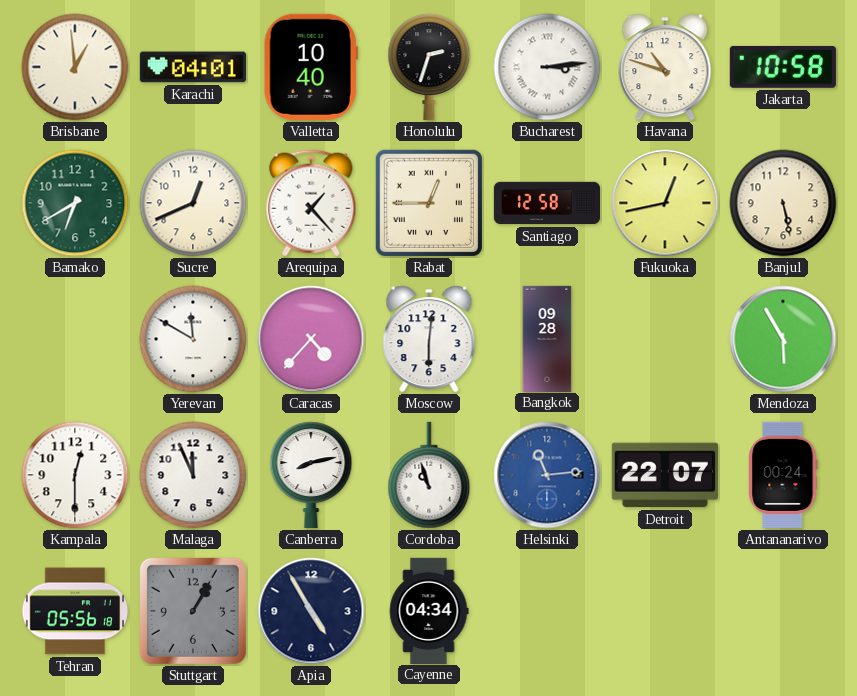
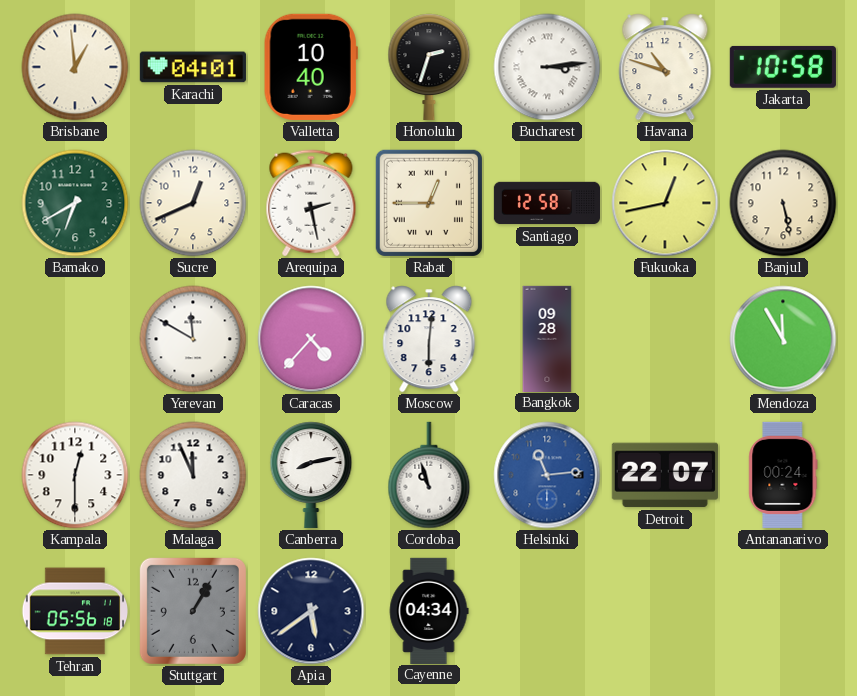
Arequipa: 1:23 -> 2:28
Mendoza: 5:55 -> 11:55
Apia: 4:55 -> 5:39
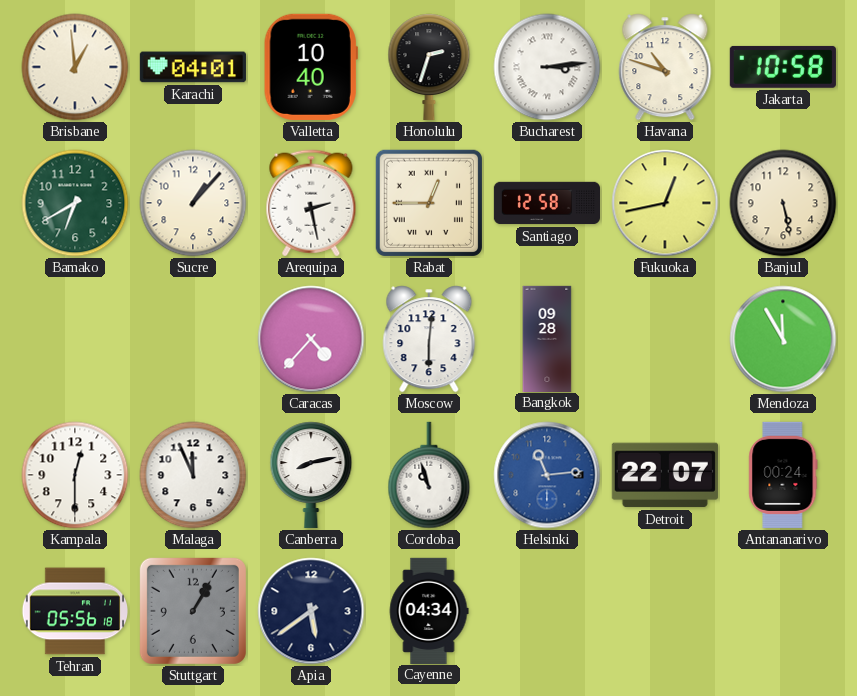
Sucre: 12:41 -> 1:07
Yerevan: 11:50 -> none
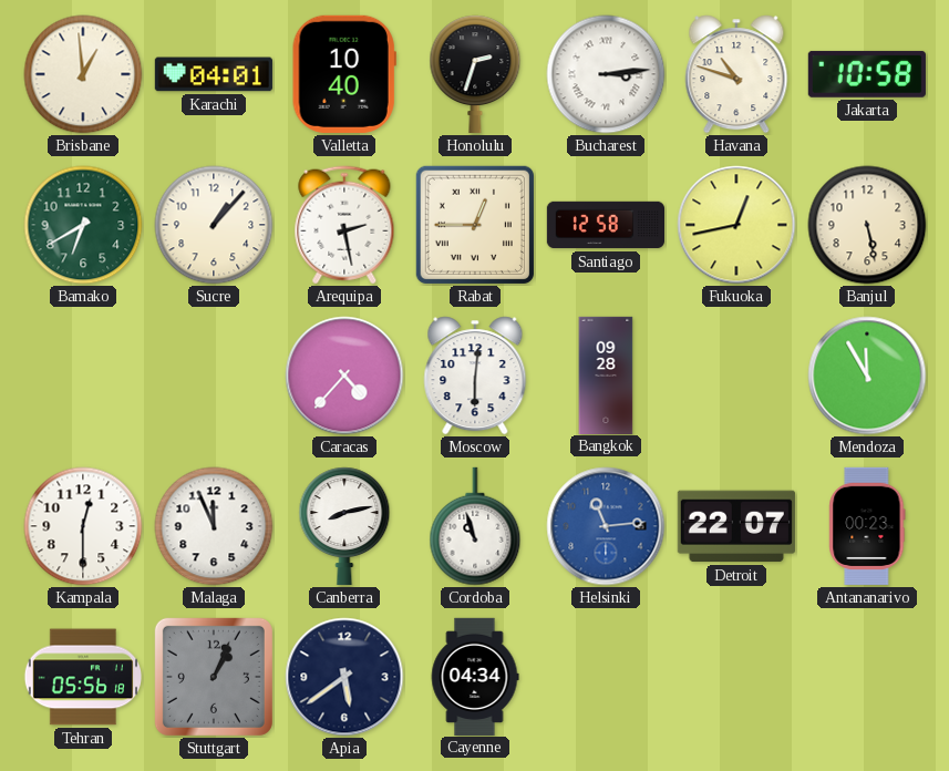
Antananarivo: 00:24 -> 00:23
Stuttgart: 1:05 -> 1:04
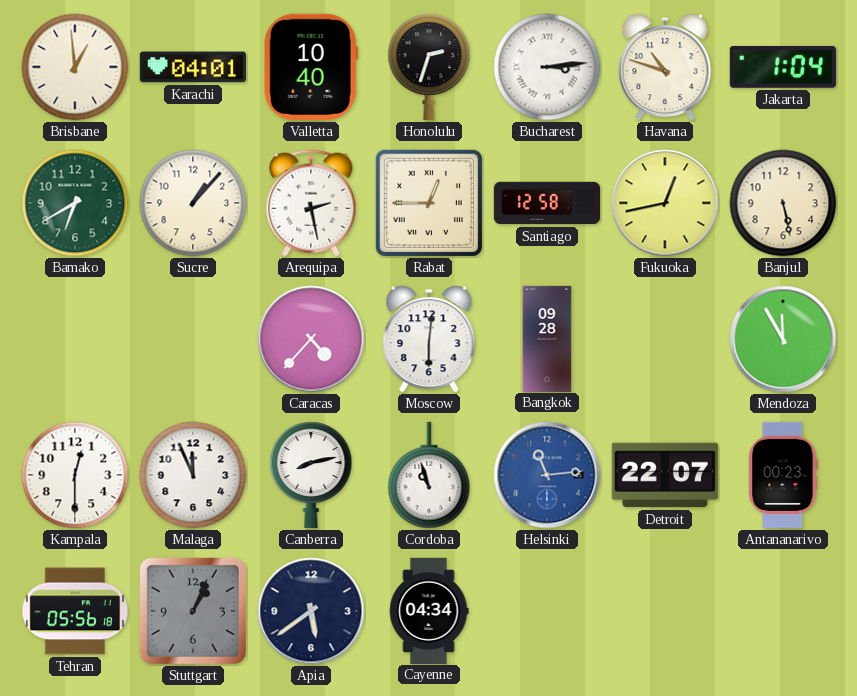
Jakarta: 10:58 -> 1:04
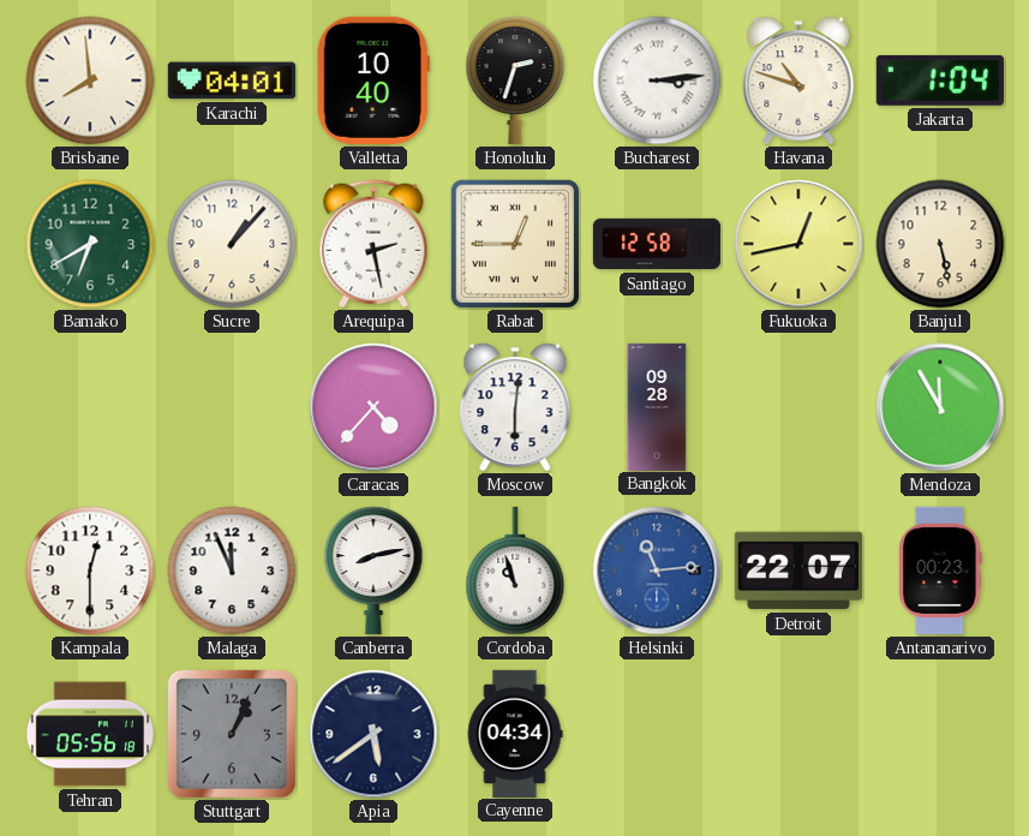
Brisbane: 12:59 -> 7:59
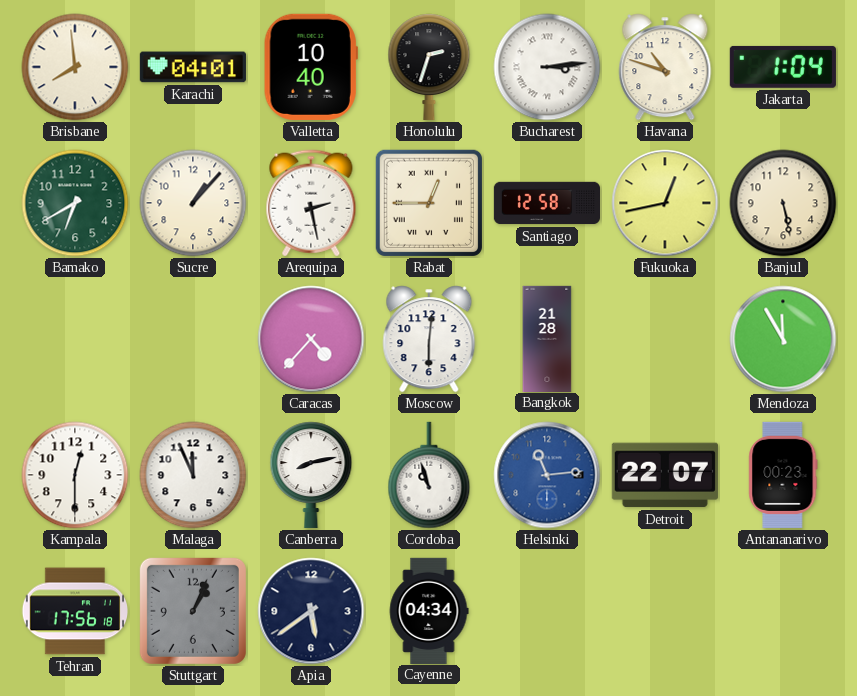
Bangkok: 09:28 -> 21:28
Tehran: 05:56 -> 17:56
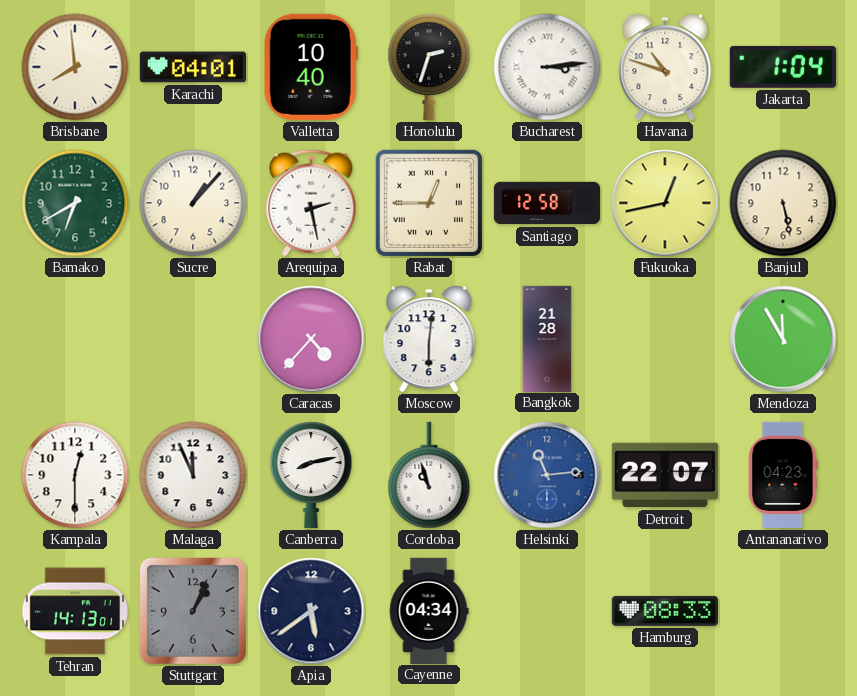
Antananarivo: 00:23 -> 04:23
Tehran: 17:56 -> 14:13
Hamburg: none -> 08:33
